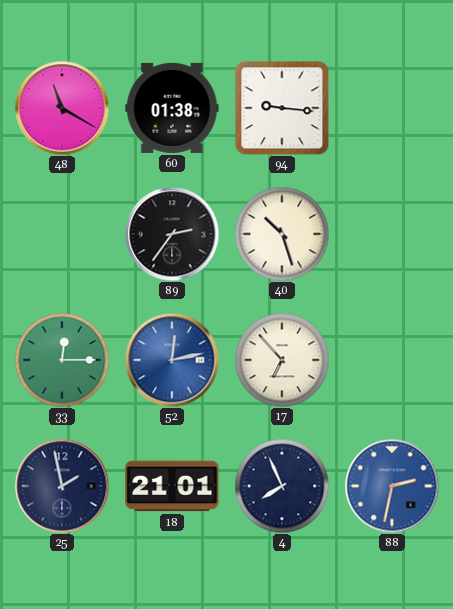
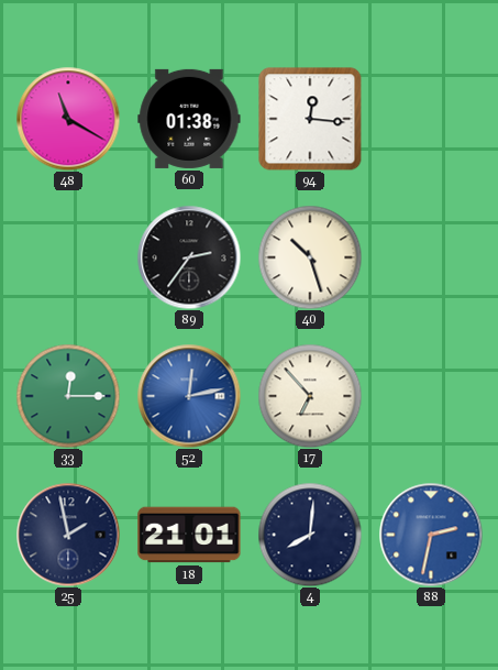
94: 9:16 -> 12:16
4: 7:56 -> 8:01
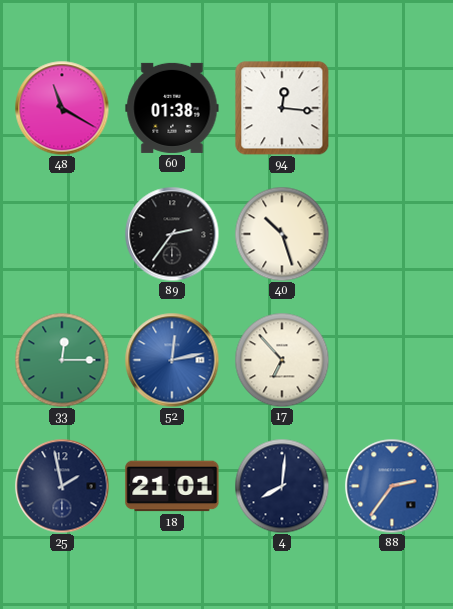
88: 2:32 -> 2:36
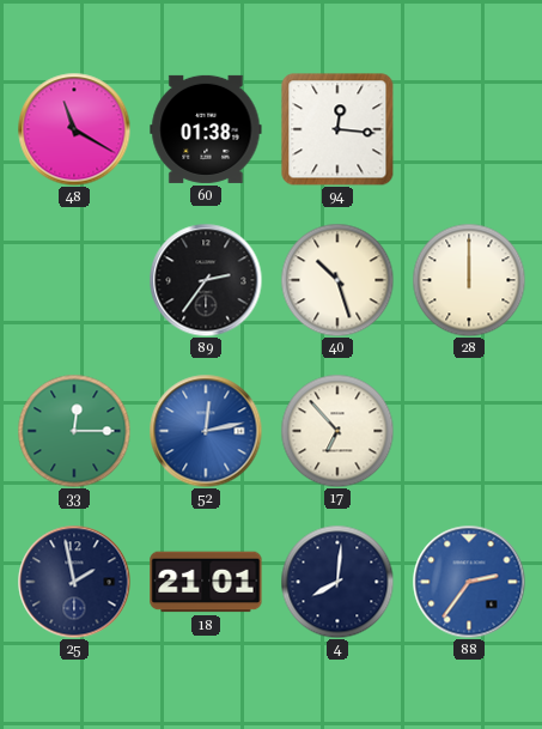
28: none -> 12:00
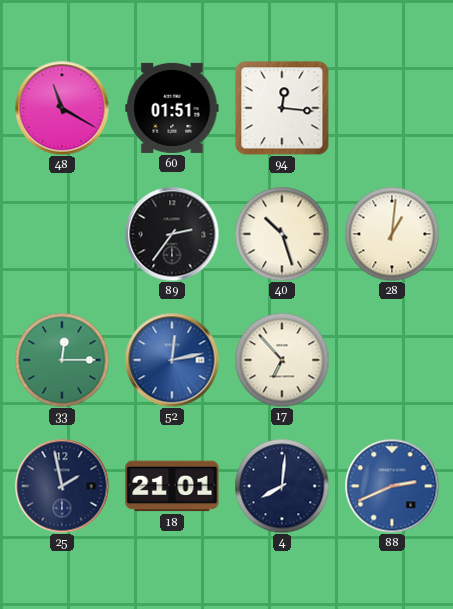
60: 01:38 -> 01:51
28: 12:00 -> 1:01
88: 2:36 -> 2:41
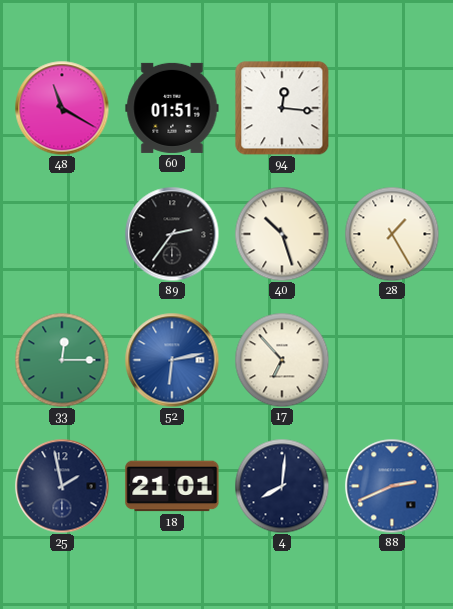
28: 1:01 -> 1:25
52: 12:13 -> 6:13
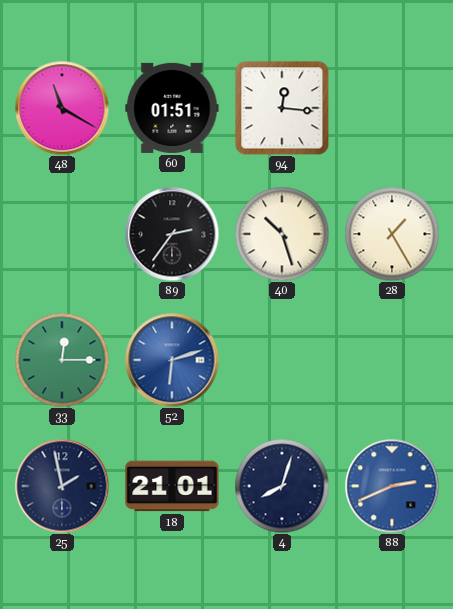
52: 6:13 -> 6:12
17: 6:53 -> none
4: 8:01 -> 8:03
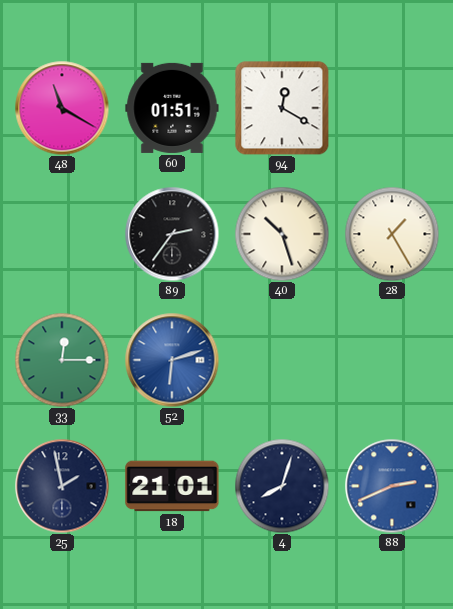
94: 12:16 -> 12:20
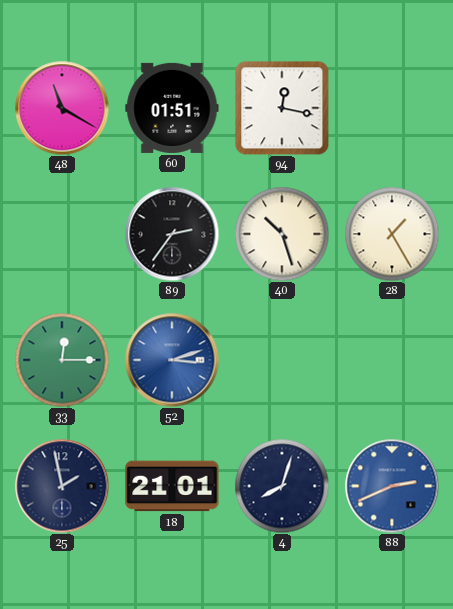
94: 12:20 -> 12:17
52: 6:12 -> 3:12
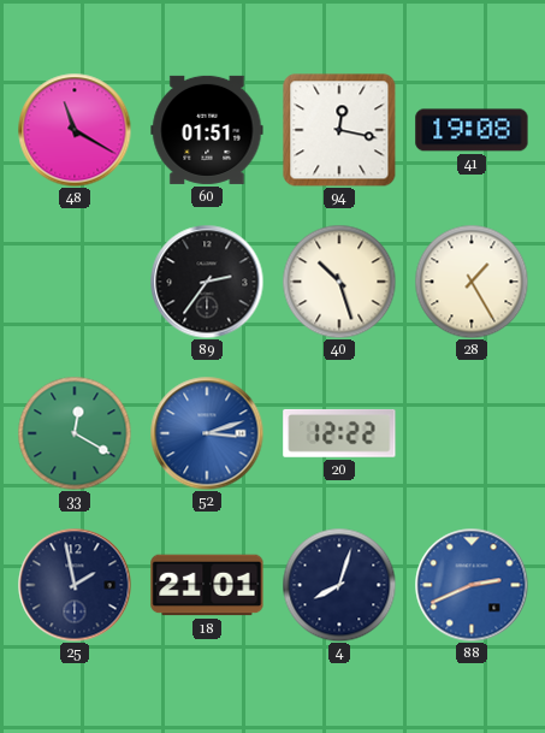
41: none -> 19:08
33: 12:15 -> 12:20
20: none -> 12:22
